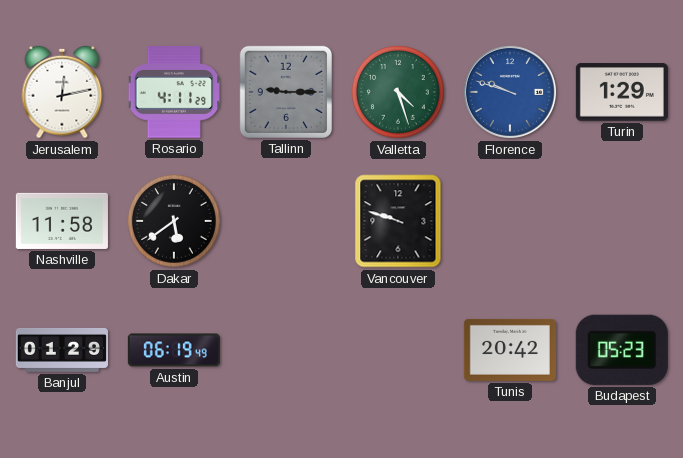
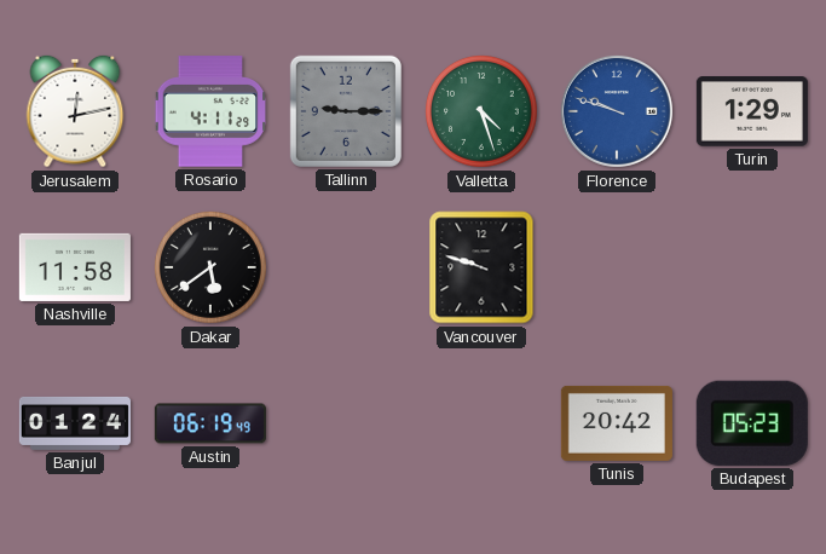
Banjul: 01:29 -> 01:24
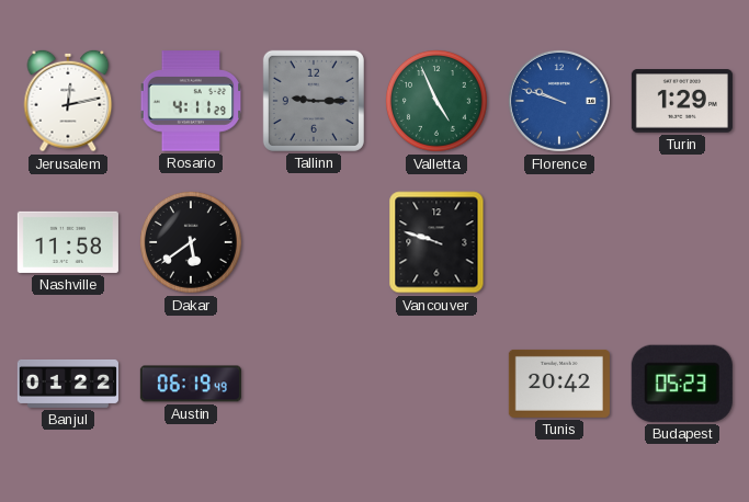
Valletta: 4:27 -> 4:56
Banjul: 01:24 -> 01:22
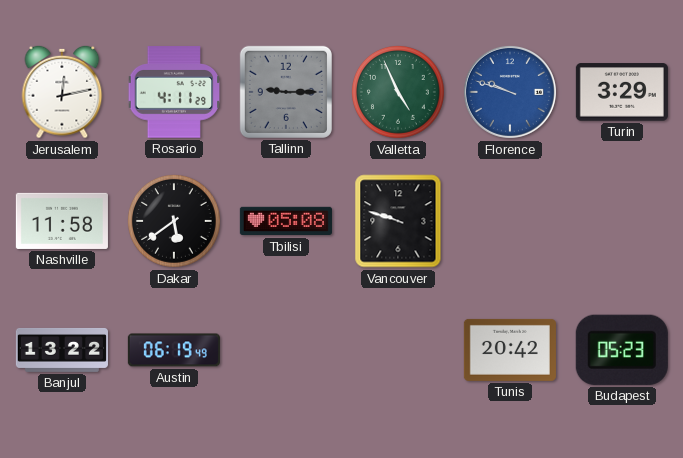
Turin: 1:29 -> 3:29
Tbilisi: none -> 05:08
Banjul: 01:22 -> 13:22
